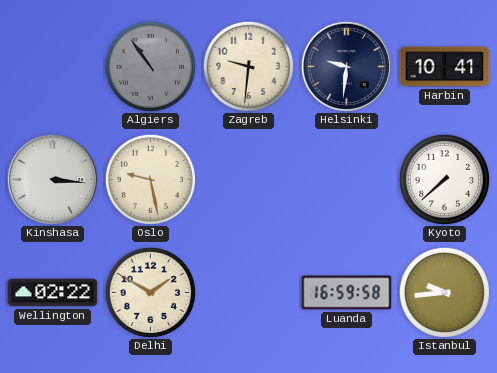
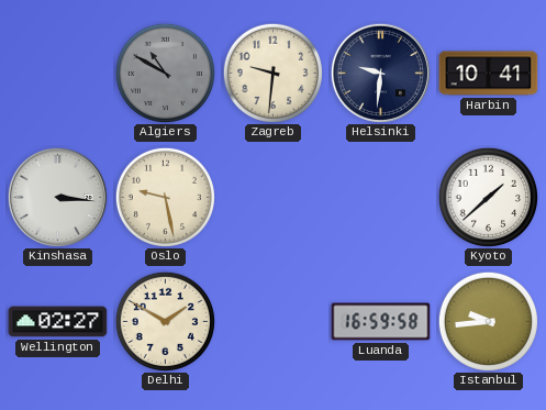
Algiers: 10:54 -> 10:50
Kyoto: 7:38 -> 1:38
Wellington: 02:22 -> 02:27
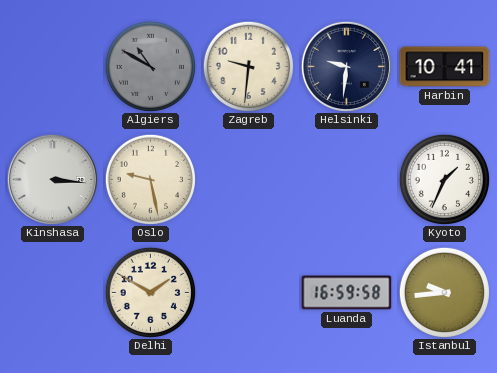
Kyoto: 1:38 -> 1:34
Wellington: 02:27 -> none
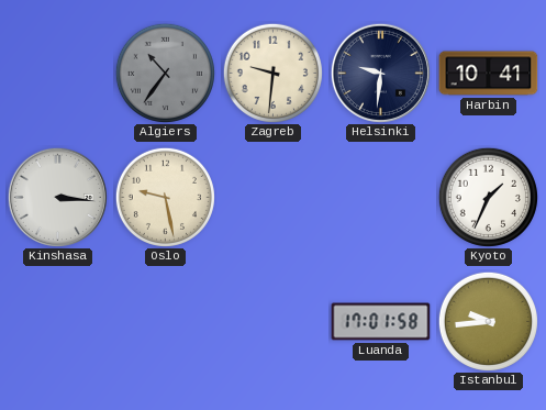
Algiers: 10:50 -> 10:36
Delhi: 1:50 -> none
Luanda: 16:59 -> 17:01
